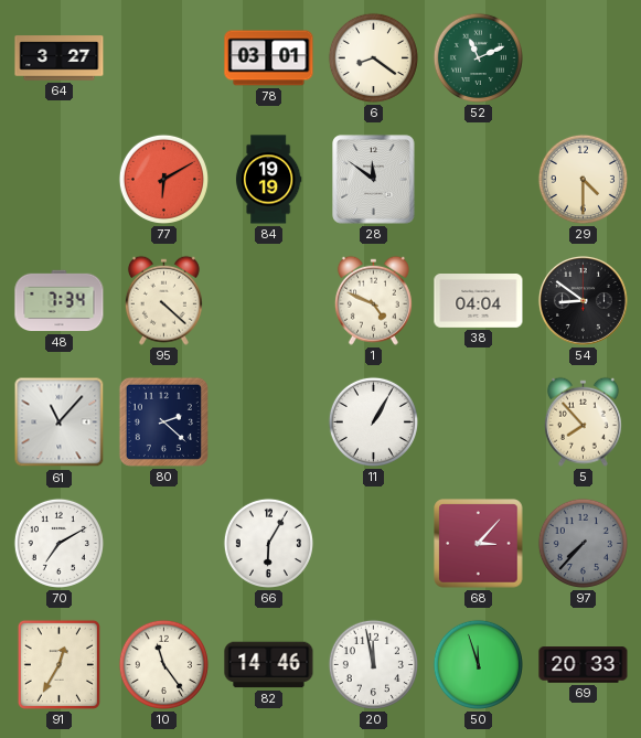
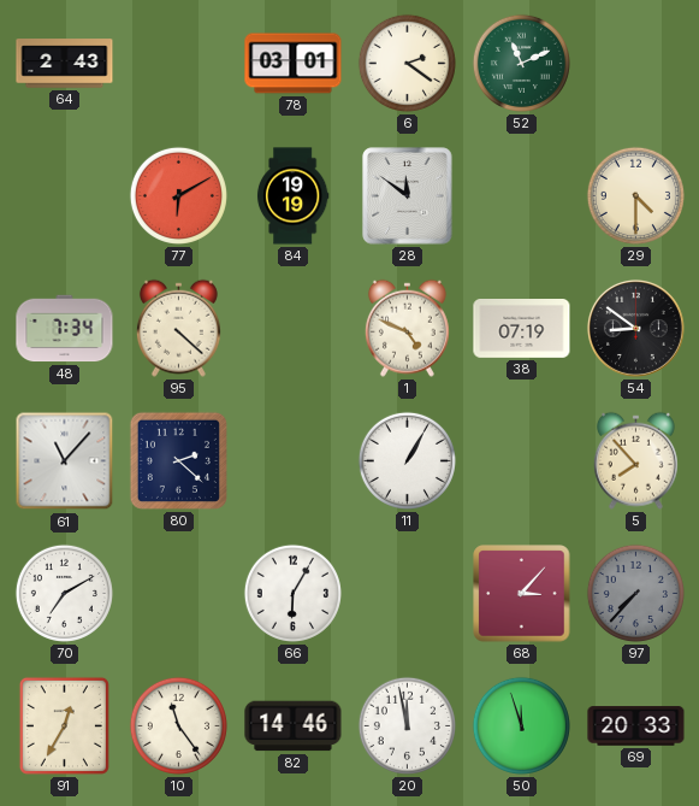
64: 3:27 -> 2:43
6: 8:21 -> 2:21
38: 04:04 -> 07:19
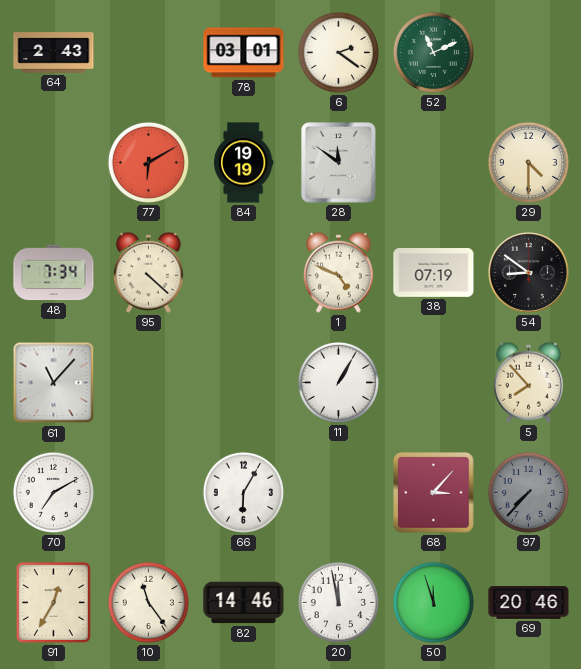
80: 2:22 -> none
69: 20:33 -> 20:46
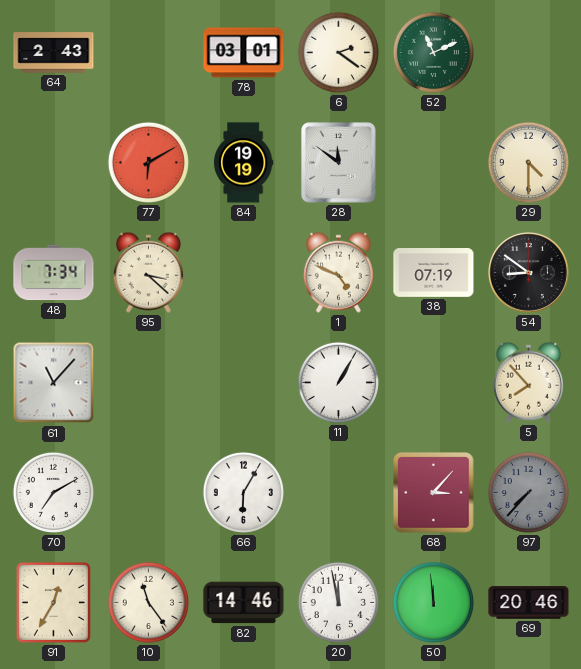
95: 4:22 -> 3:22
50: 11:57 -> 11:59
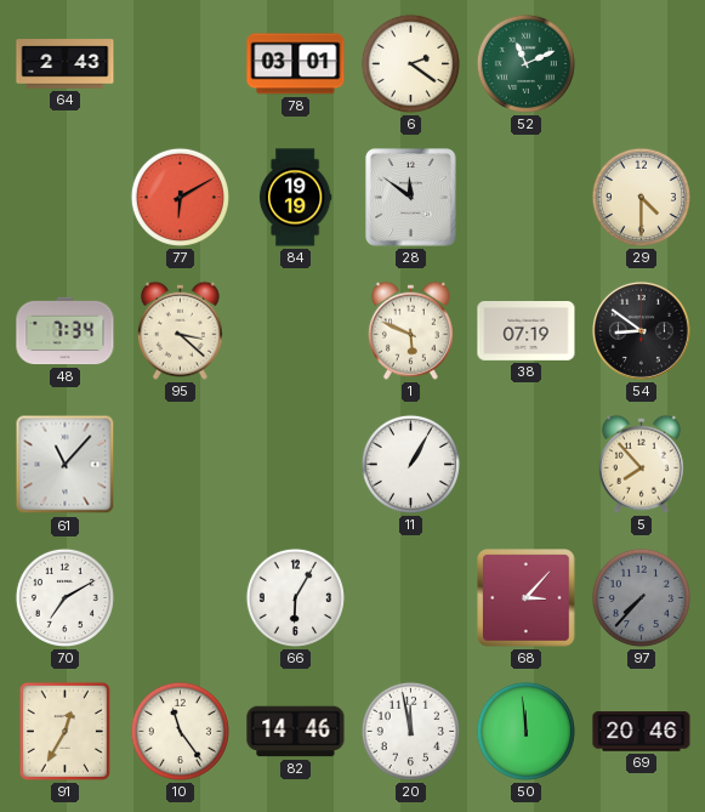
1: 4:49 -> 5:49
